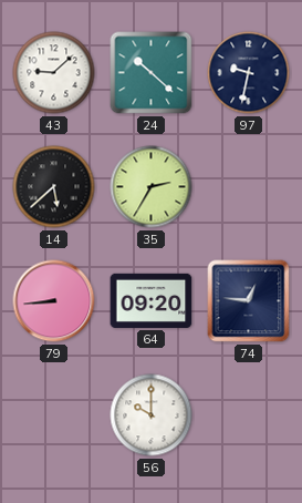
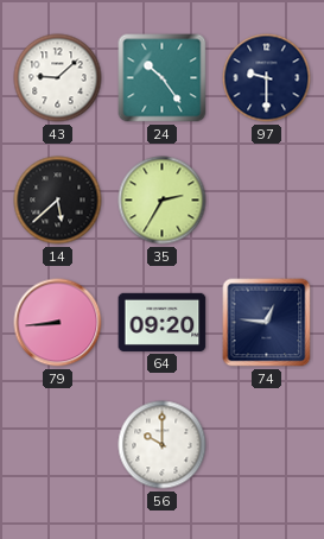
24: 10:22 -> 10:24
97: 9:32 -> 9:30
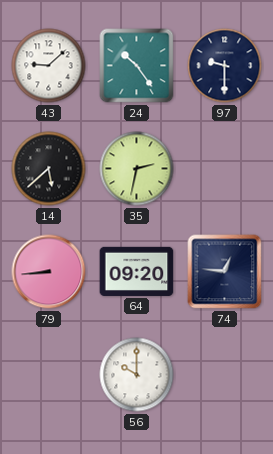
35: 2:35 -> 2:32
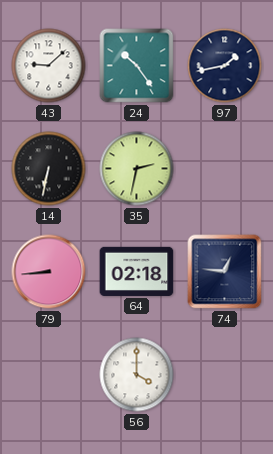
97: 9:30 -> 1:43
14: 5:38 -> 6:32
64: 09:20 -> 02:18
56: 10:00 -> 4:00
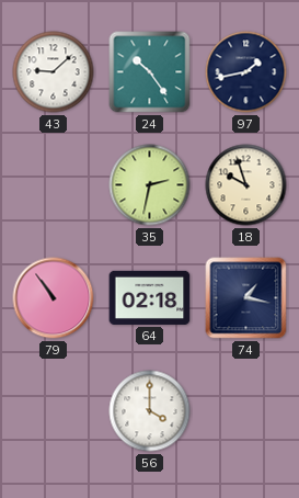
14: 6:32 -> none
18: none -> 9:57
79: 8:44 -> 10:54
74: 12:46 -> 1:17
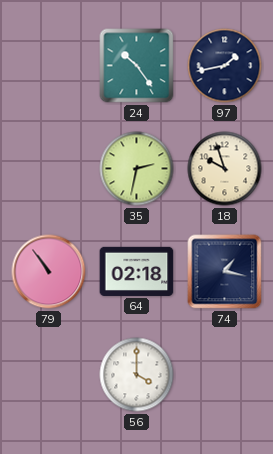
43: 9:08 -> none
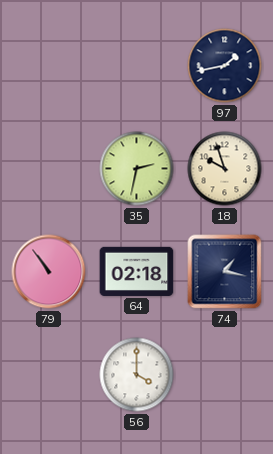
24: 10:24 -> none
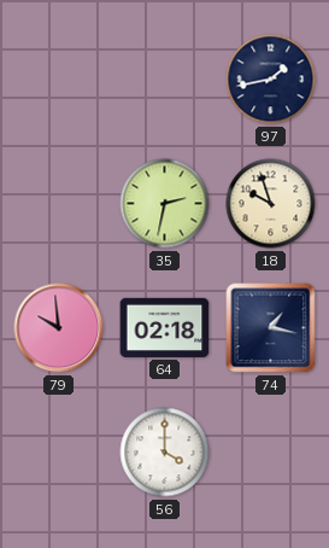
79: 10:54 -> 9:59
